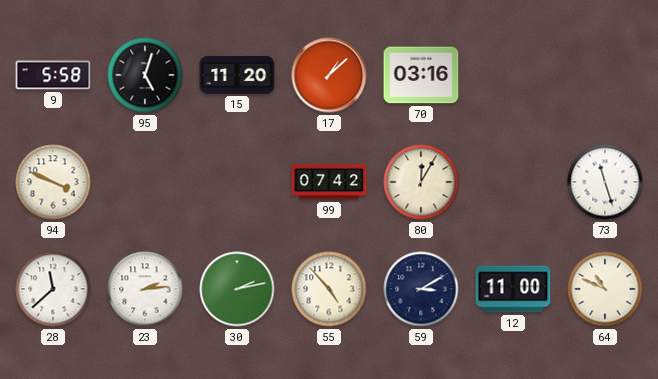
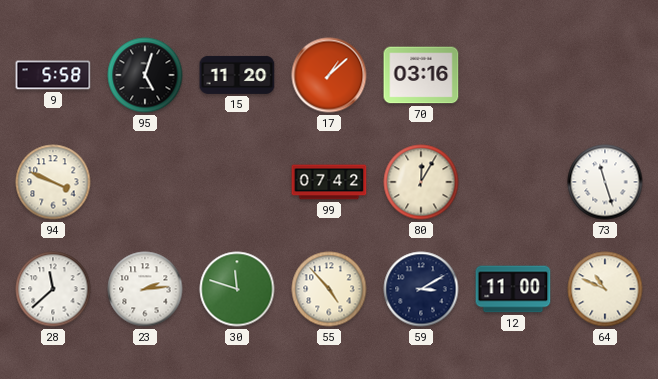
30: 2:13 -> 11:48
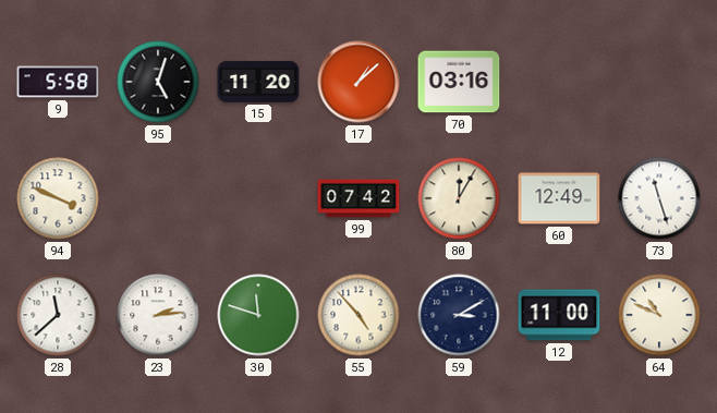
60: none -> 12:49
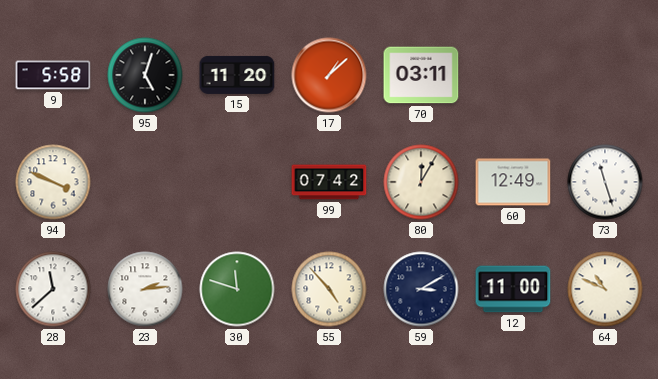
70: 03:16 -> 03:11
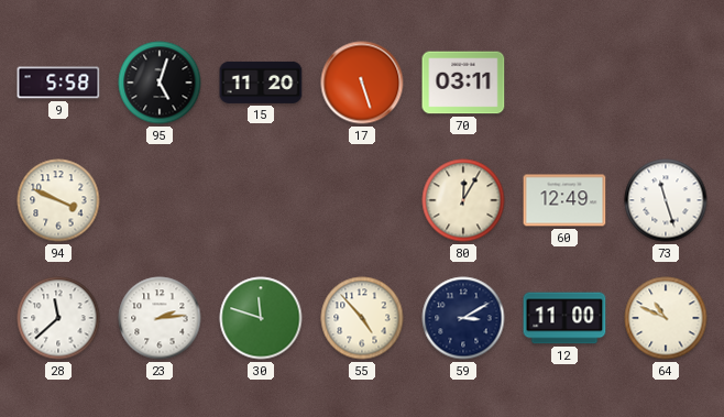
17: 1:08 -> 5:27
99: 07:42 -> none
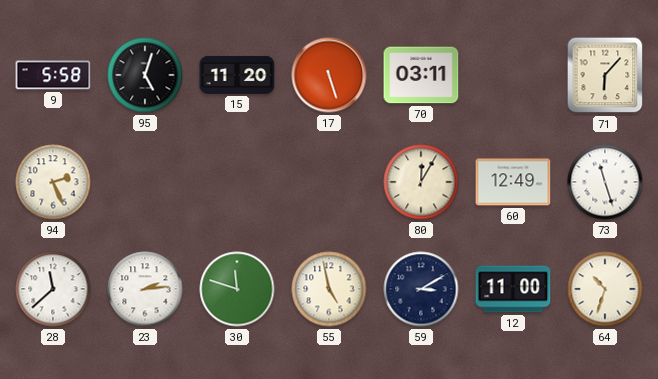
71: none -> 6:07
94: 3:49 -> 2:26
55: 4:53 -> 4:58
64: 10:49 -> 10:33
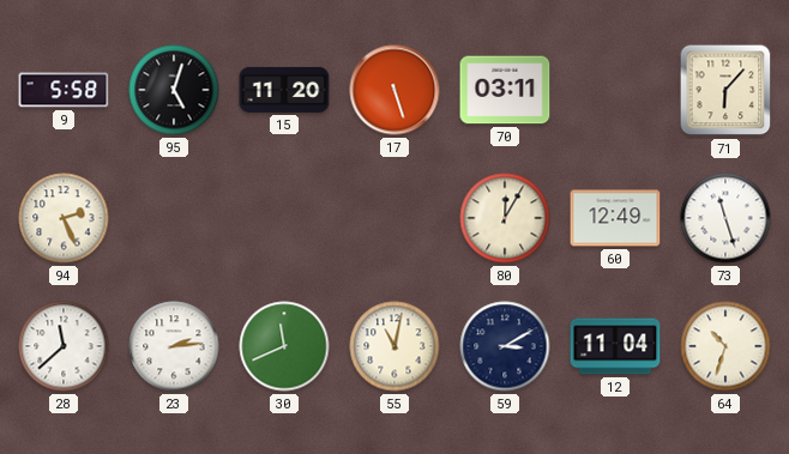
30: 11:48 -> 11:41
55: 4:58 -> 11:02
12: 11:00 -> 11:04
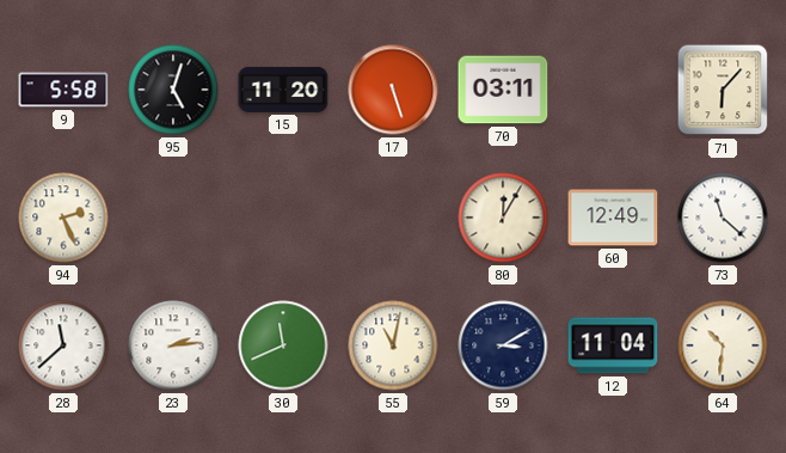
73: 11:27 -> 11:22
64: 10:33 -> 10:31
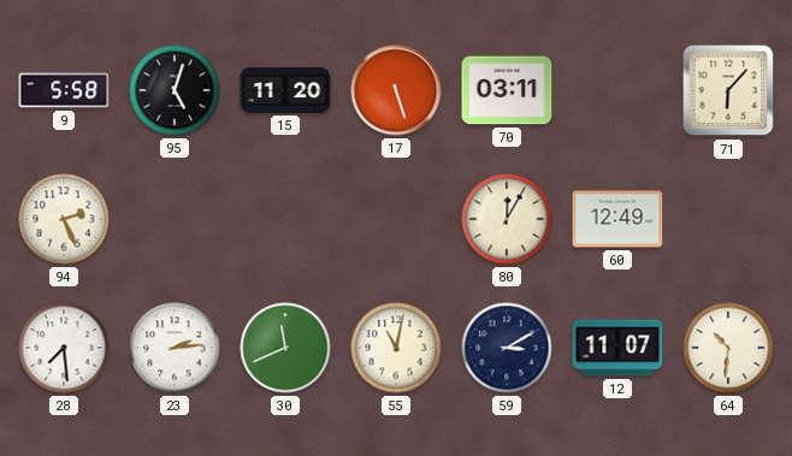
73: 11:22 -> none
28: 11:38 -> 7:29
12: 11:04 -> 11:07
